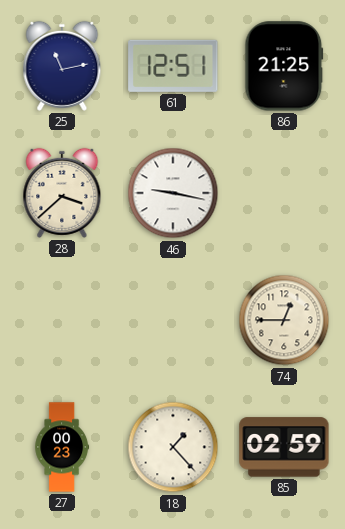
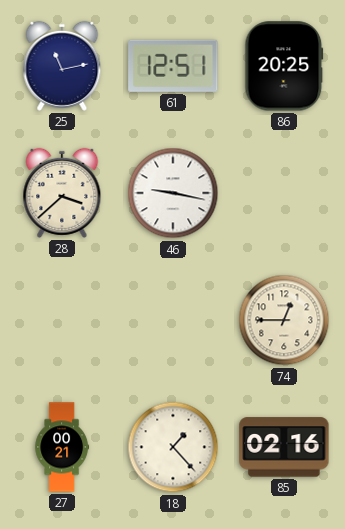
86: 21:25 -> 20:25
27: 00:23 -> 00:21
85: 02:59 -> 02:16
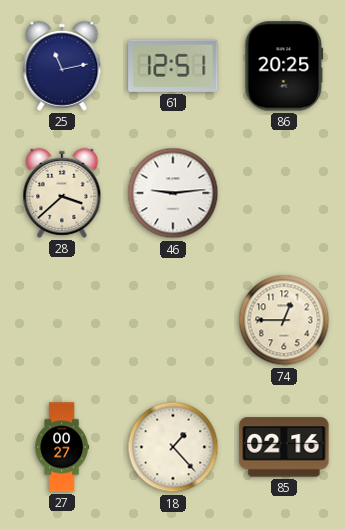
46: 9:17 -> 9:14
27: 00:21 -> 00:27
